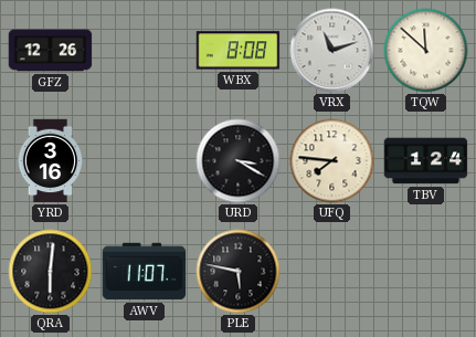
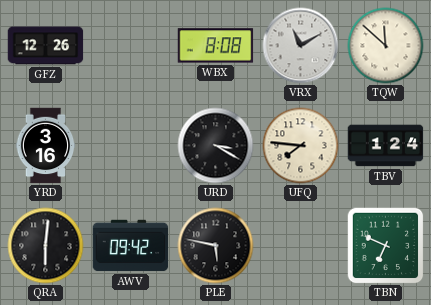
VRX: 11:12 -> 11:10
AWV: 11:07 -> 09:42
TBN: none -> 6:49
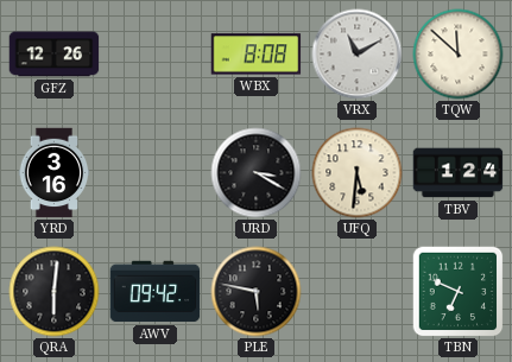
UFQ: 7:46 -> 5:31
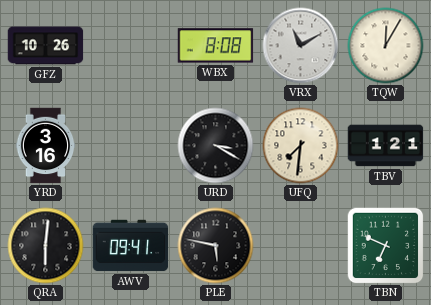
GFZ: 12:26 -> 10:26
TQW: 11:52 -> 12:05
UFQ: 5:31 -> 7:31
TBV: 1:24 -> 1:21
AWV: 09:42 -> 09:41
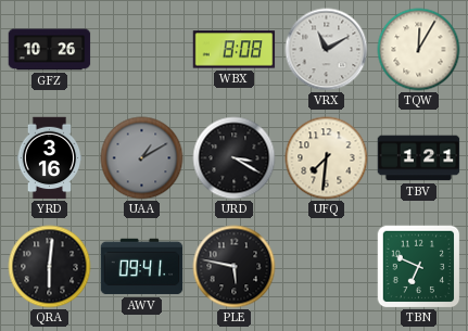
UAA: none -> 1:10
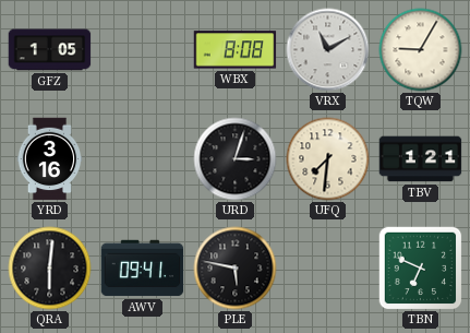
GFZ: 10:26 -> 1:05
TQW: 12:05 -> 9:05
UAA: 1:10 -> none
URD: 3:20 -> 3:03
